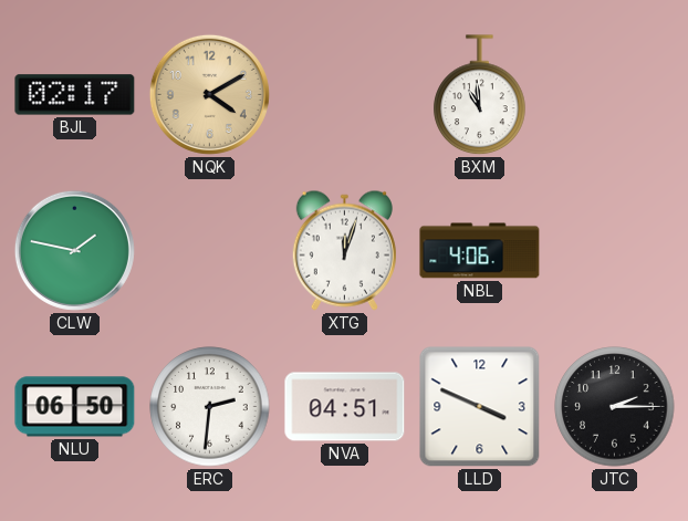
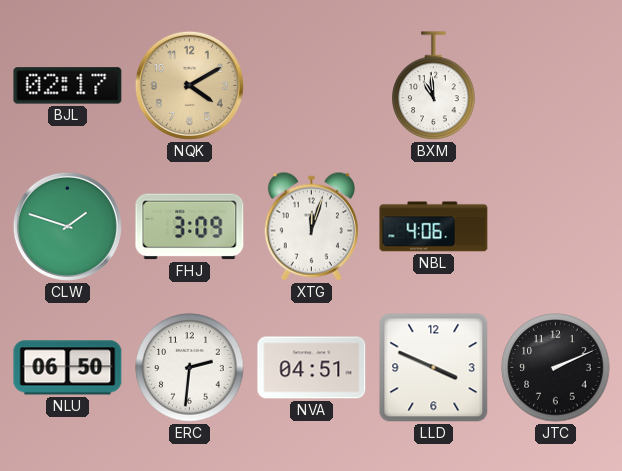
CLW: 1:47 -> 1:48
FHJ: none -> 3:09
JTC: 2:15 -> 2:11
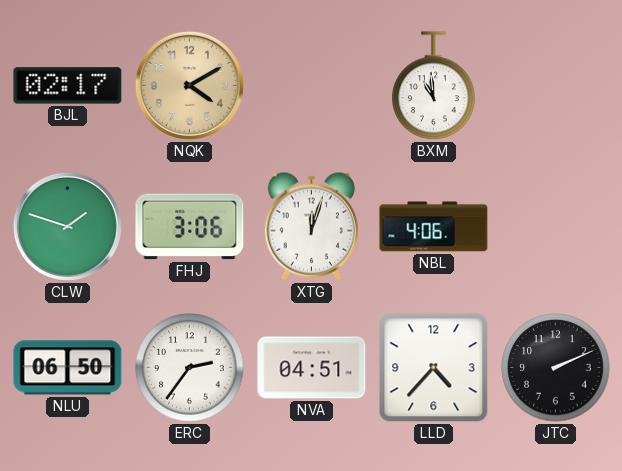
FHJ: 3:09 -> 3:06
ERC: 2:31 -> 2:36
LLD: 3:49 -> 4:37
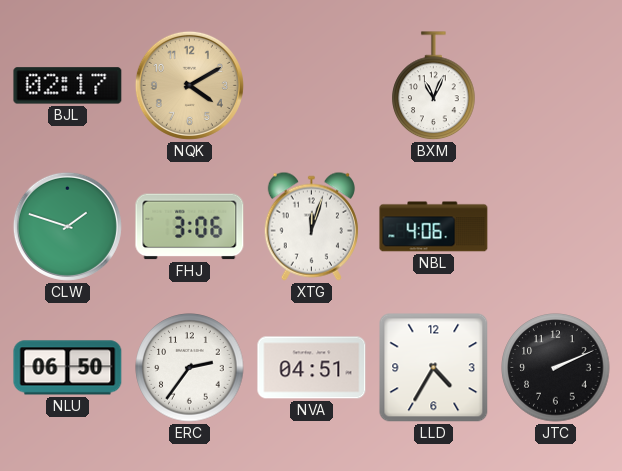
BXM: 10:59 -> 11:04
LLD: 4:37 -> 4:35
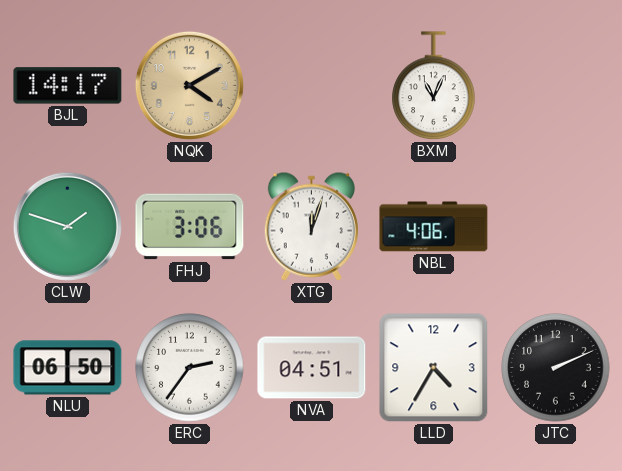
BJL: 02:17 -> 14:17
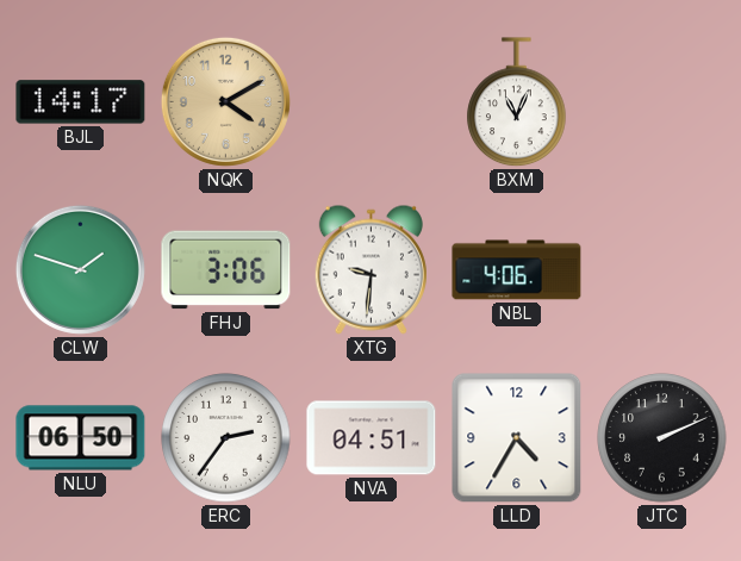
XTG: 12:03 -> 9:31
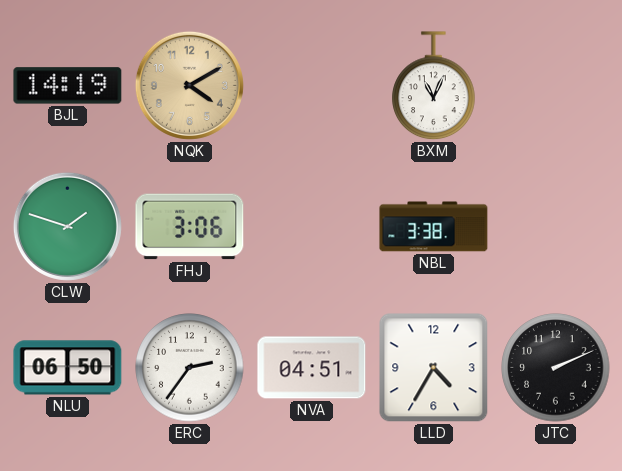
BJL: 14:17 -> 14:19
XTG: 9:31 -> none
NBL: 4:06 -> 3:38
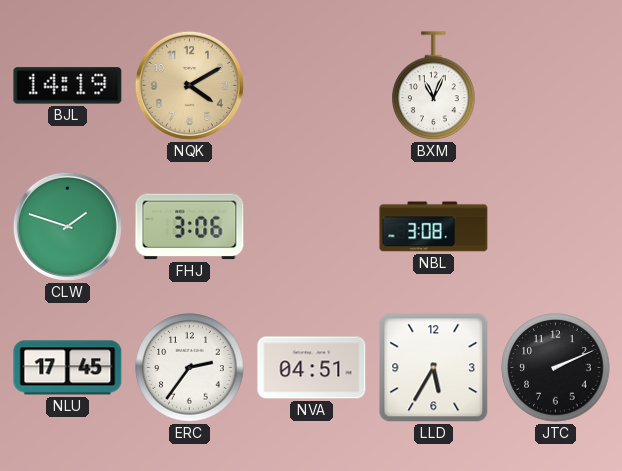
NBL: 3:38 -> 3:08
NLU: 06:50 -> 17:45
LLD: 4:35 -> 5:35
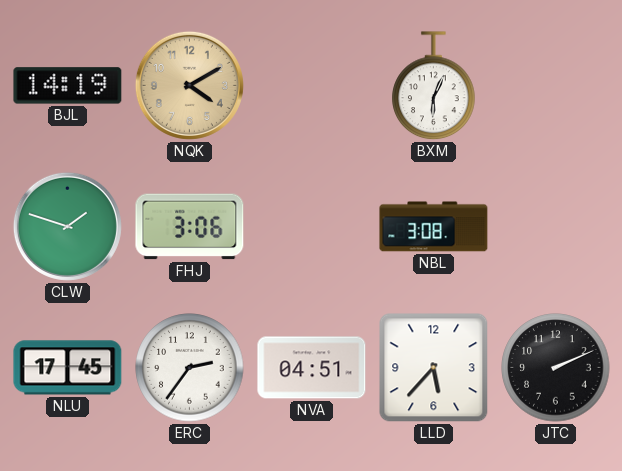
BXM: 11:04 -> 6:04
LLD: 5:35 -> 5:37
